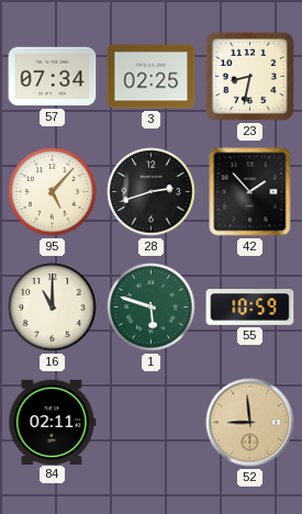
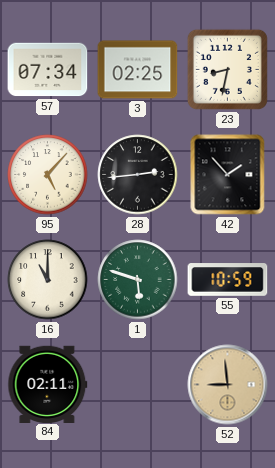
28: 2:42 -> 2:44
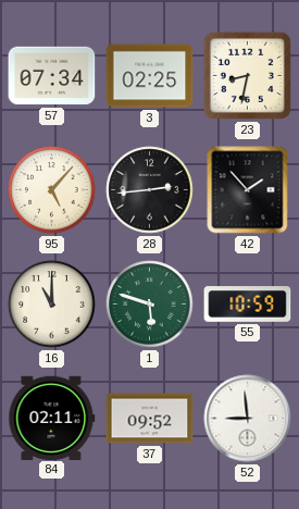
37: none -> 09:52
52 dial: champagne -> white
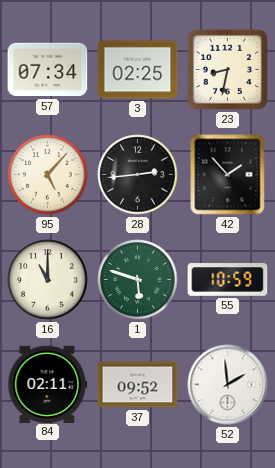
52: 8:59 -> 1:59
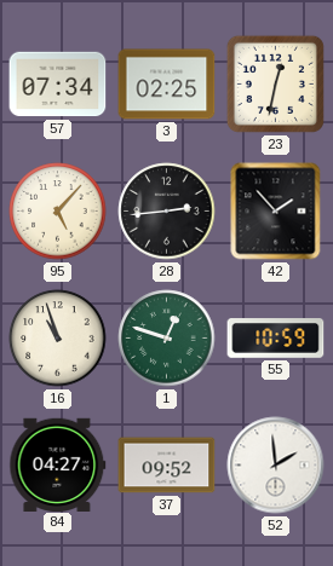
23: 8:32 -> 12:32
16: 11:00 -> 10:57
1: 5:48 -> 12:48
84: 02:11 -> 04:27
